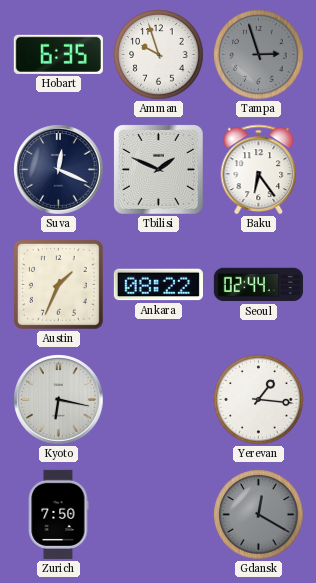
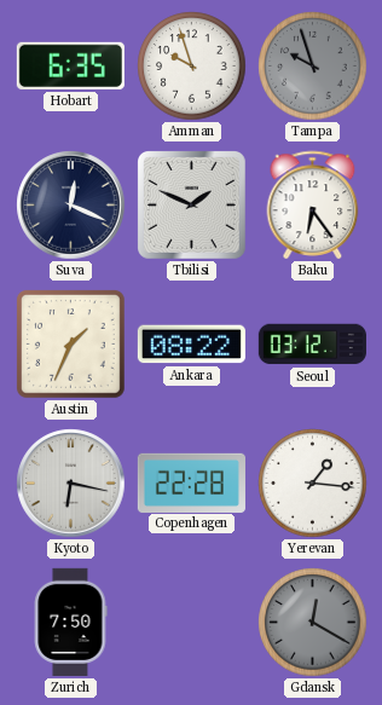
Tampa: 2:57 -> 9:57
Seoul: 02:44 -> 03:12
Copenhagen: none -> 22:28
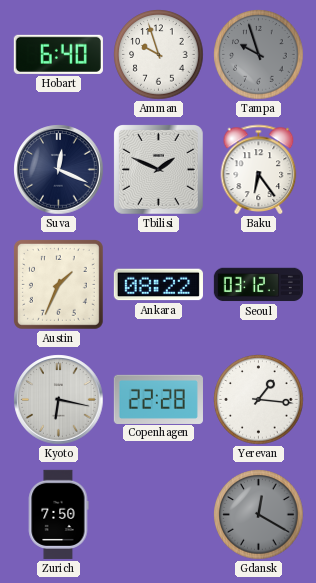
Hobart: 6:35 -> 6:40
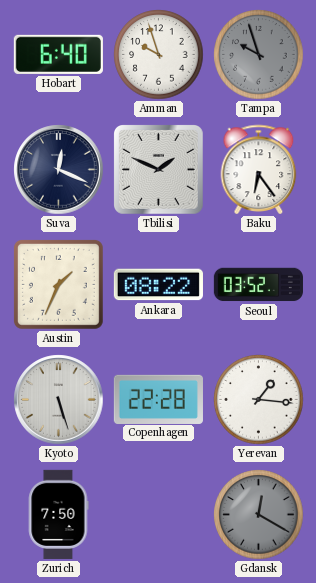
Seoul: 03:12 -> 03:52
Kyoto: 6:17 -> 5:27
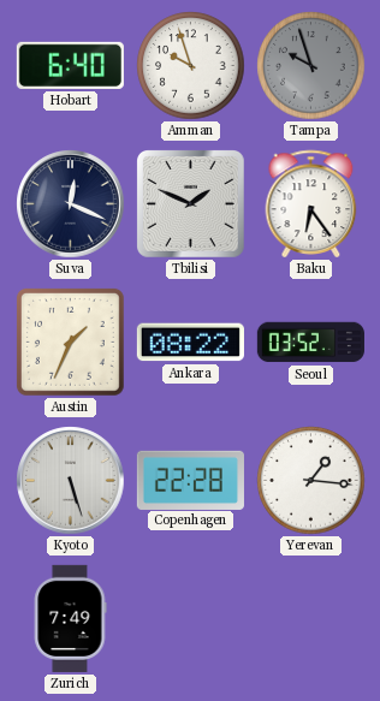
Zurich: 7:50 -> 7:49
Gdansk: 12:20 -> none
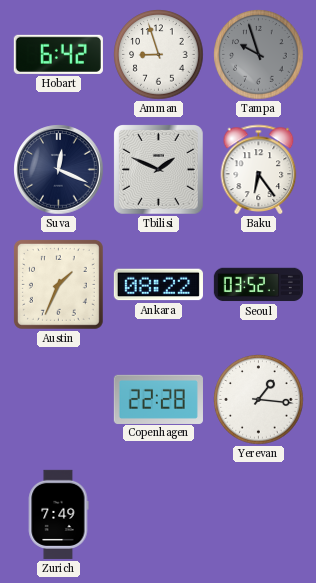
Hobart: 6:40 -> 6:42
Amman: 9:57 -> 8:57
Kyoto: 5:27 -> none
